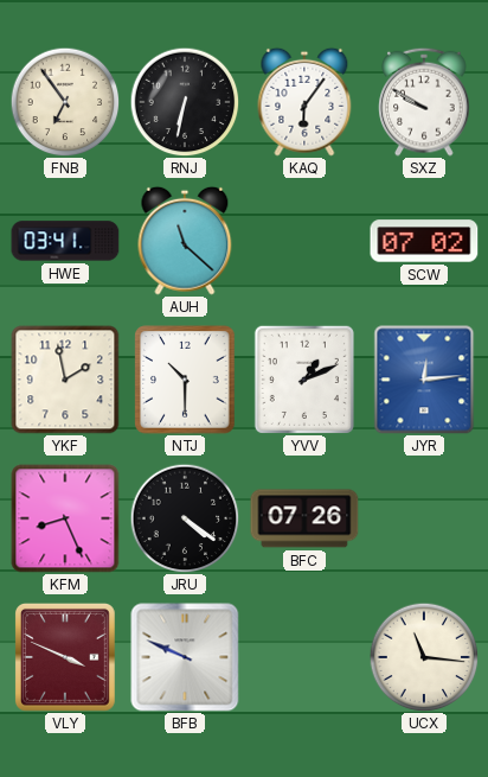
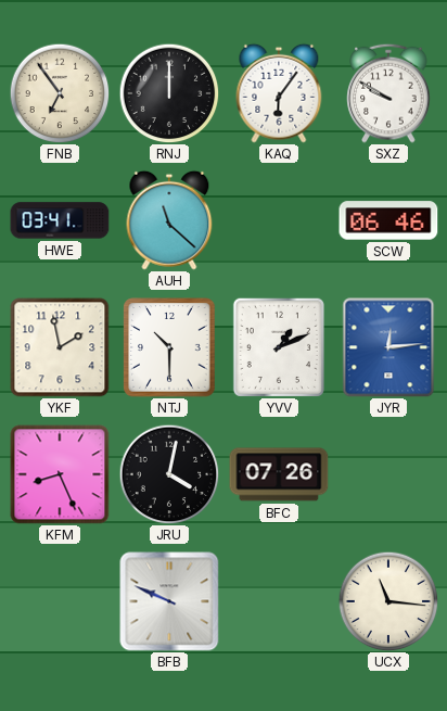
RNJ: 6:32 -> 12:00
SCW: 07:02 -> 06:46
JRU: 4:21 -> 4:02
VLY: 3:49 -> none
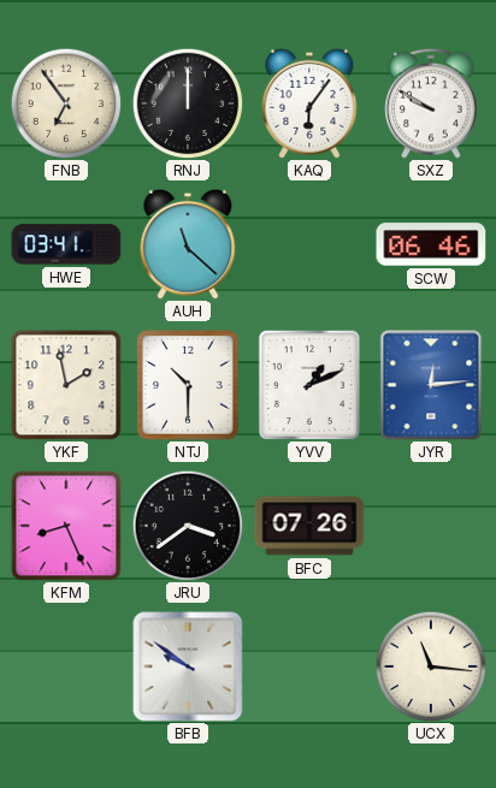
JRU: 4:02 -> 3:39
BFB: 9:49 -> 9:51
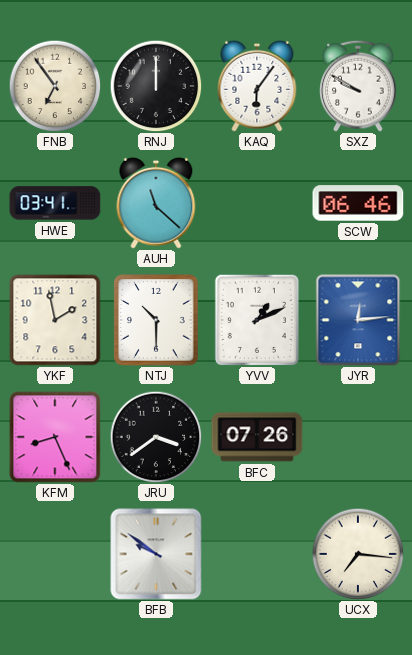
UCX: 11:16 -> 7:16
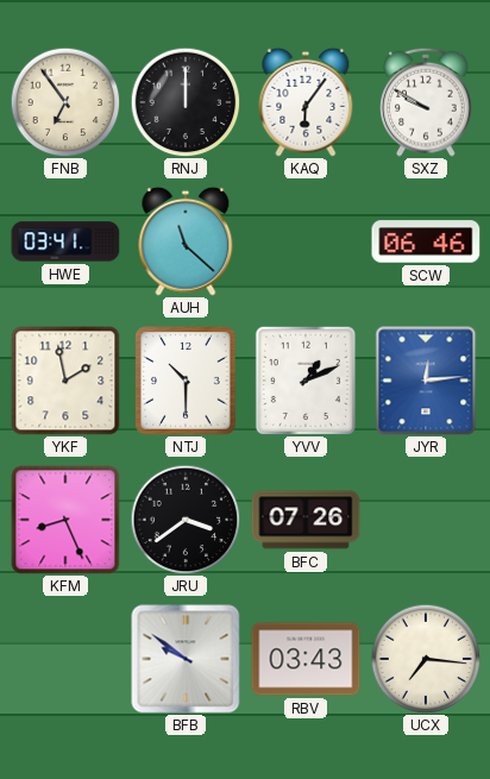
RBV: none -> 03:43
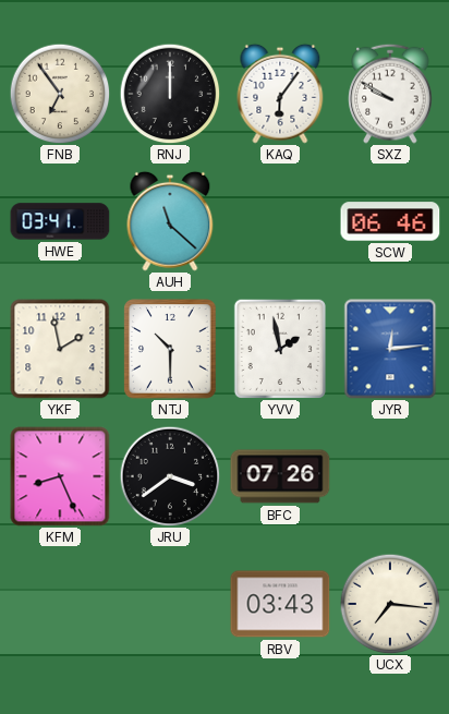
YVV: 1:11 -> 1:58
BFB: 9:51 -> none
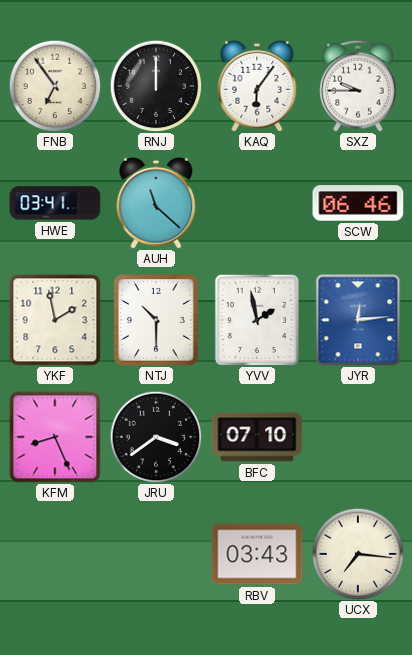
SXZ: 9:50 -> 9:45
BFC: 07:26 -> 07:10
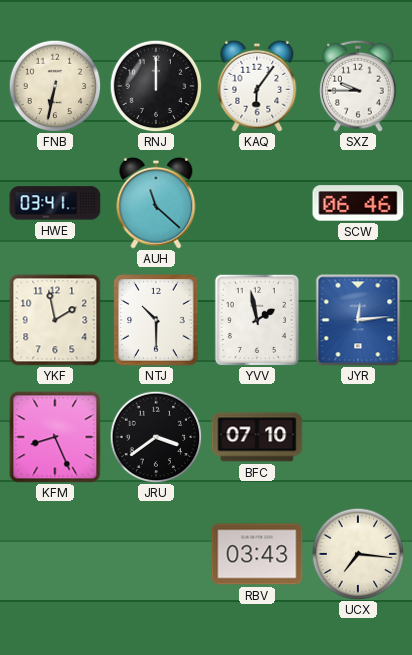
FNB: 6:54 -> 6:32
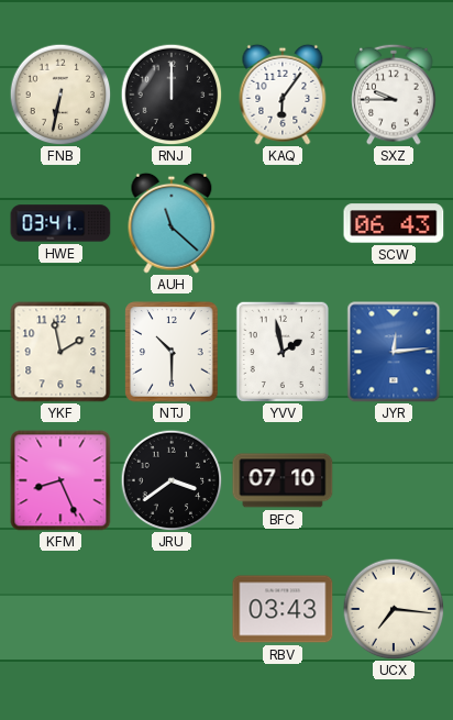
SCW: 06:46 -> 06:43
